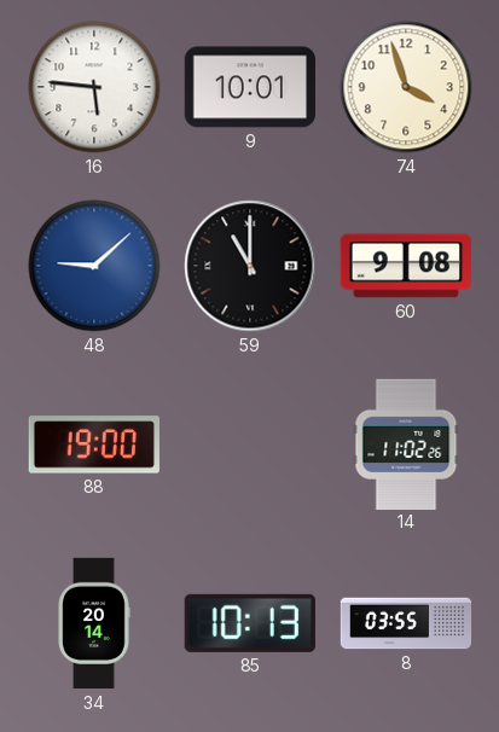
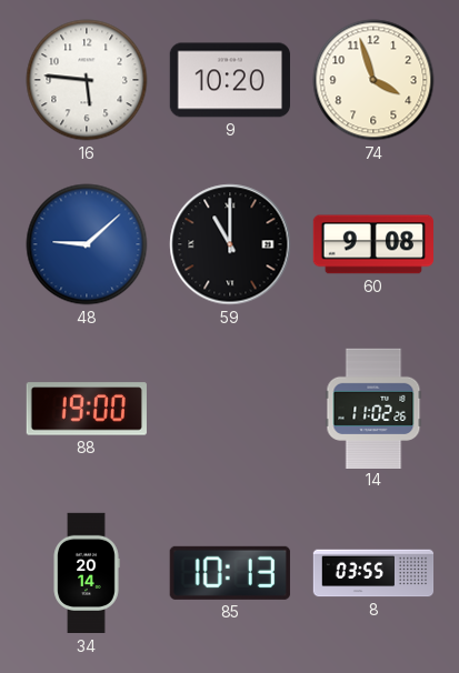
9: 10:01 -> 10:20
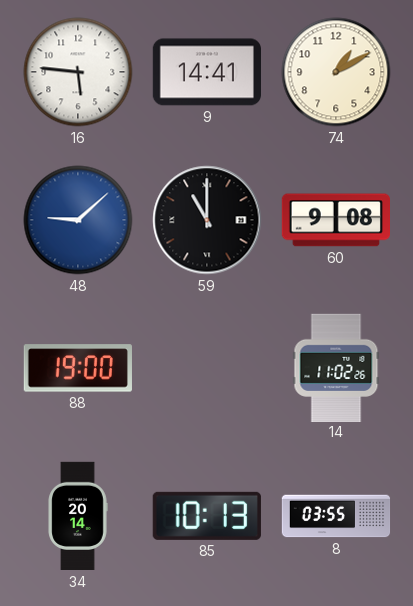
9: 10:20 -> 14:41
74: 3:57 -> 1:10
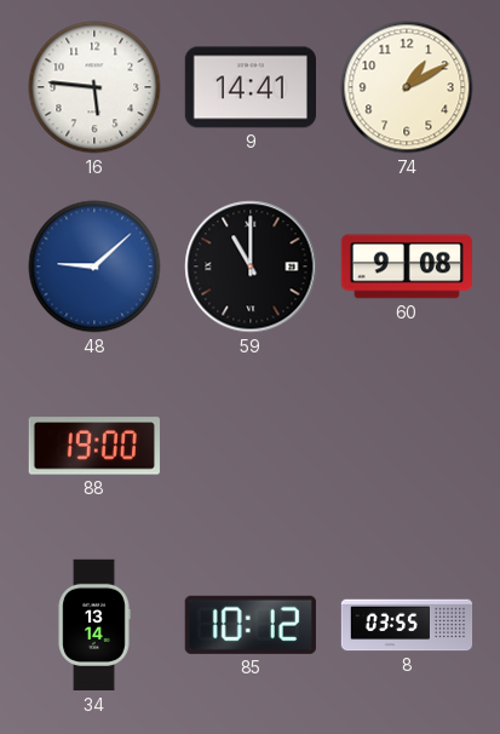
14: 11:02 -> none
34: 20:14 -> 13:14
85: 10:13 -> 10:12
